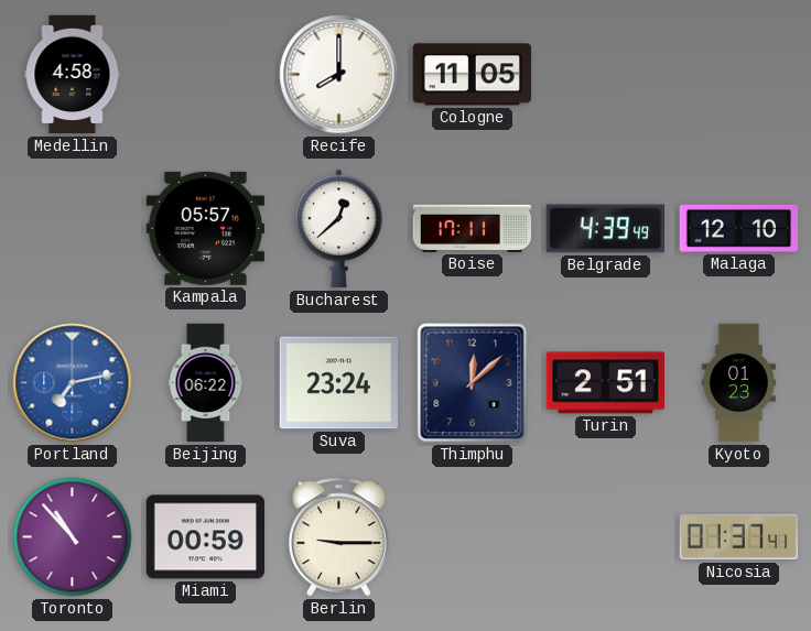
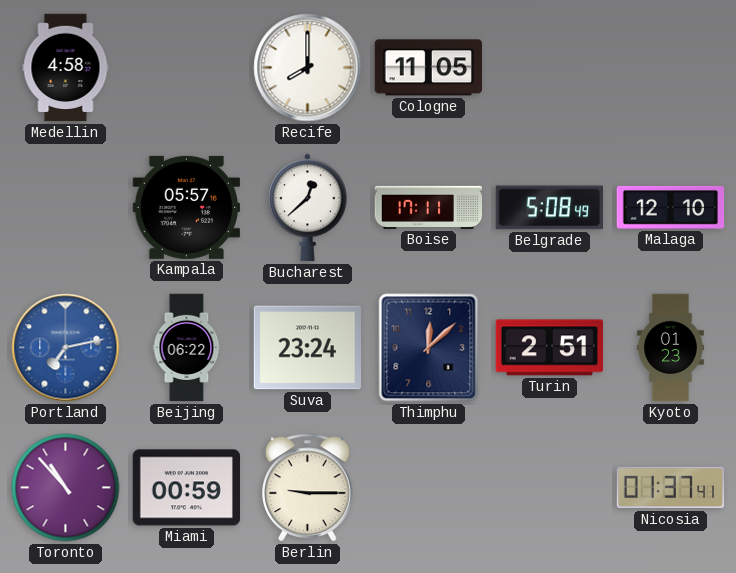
Belgrade: 4:39 -> 5:08
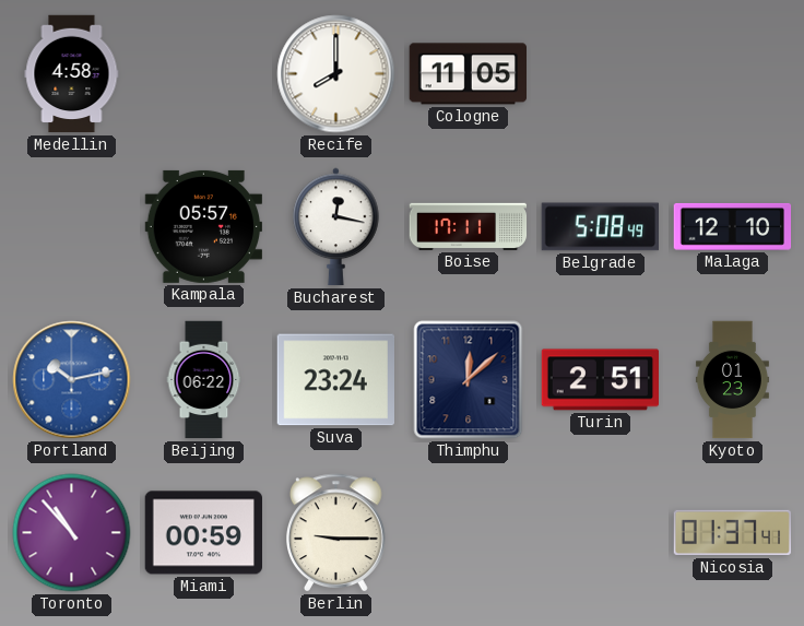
Bucharest: 12:38 -> 12:17
Portland: 7:13 -> 10:13
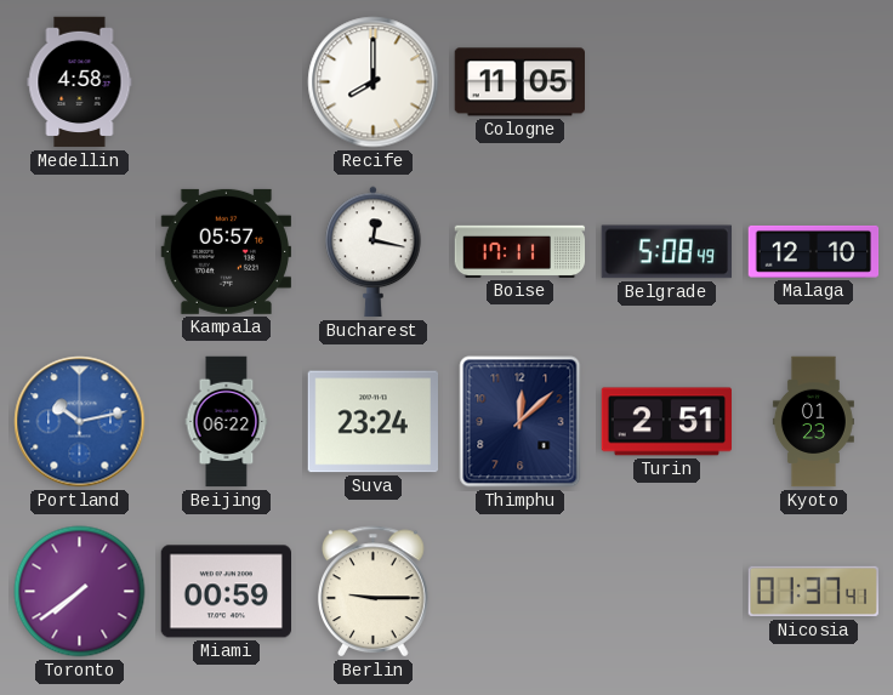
Toronto: 10:53 -> 7:39
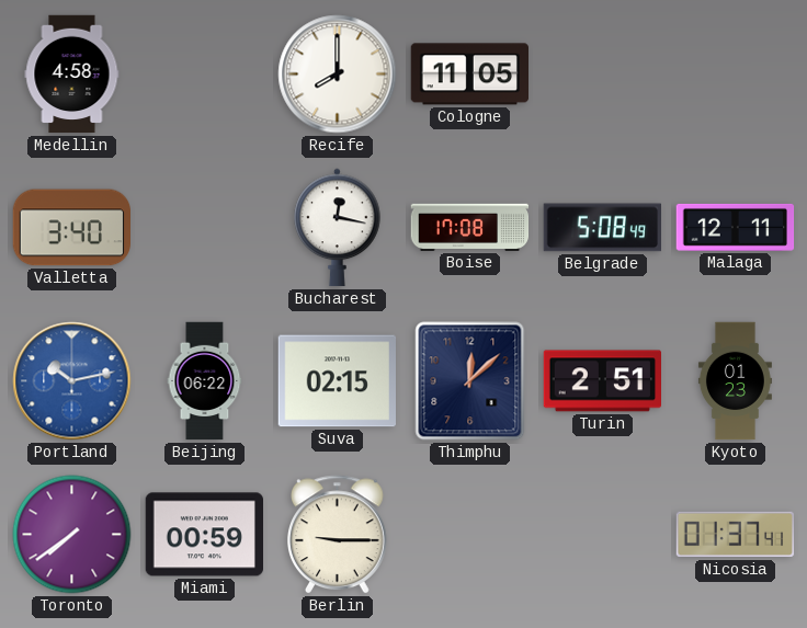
Valletta: none -> 3:40
Kampala: 05:57 -> none
Boise: 17:11 -> 17:08
Malaga: 12:10 -> 12:11
Suva: 23:24 -> 02:15
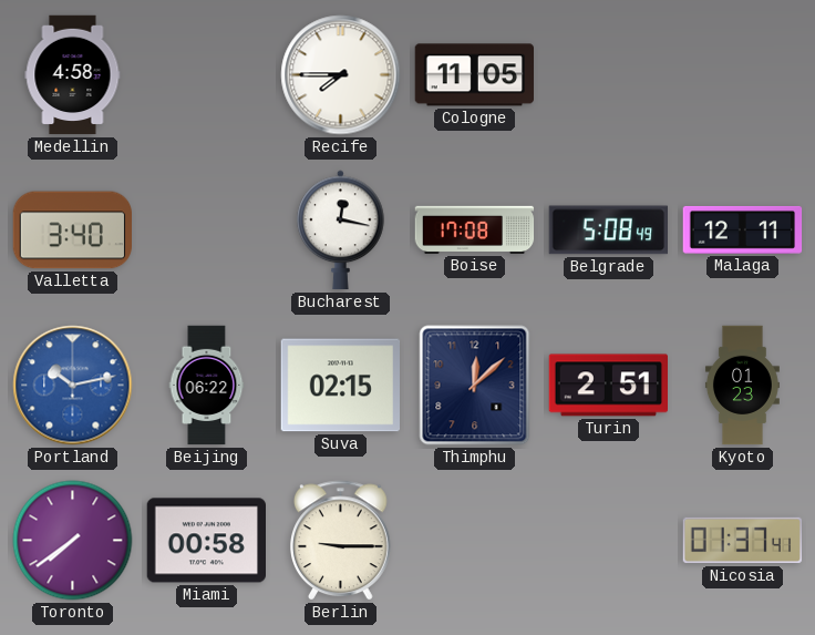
Recife: 8:00 -> 7:45
Miami: 00:59 -> 00:58
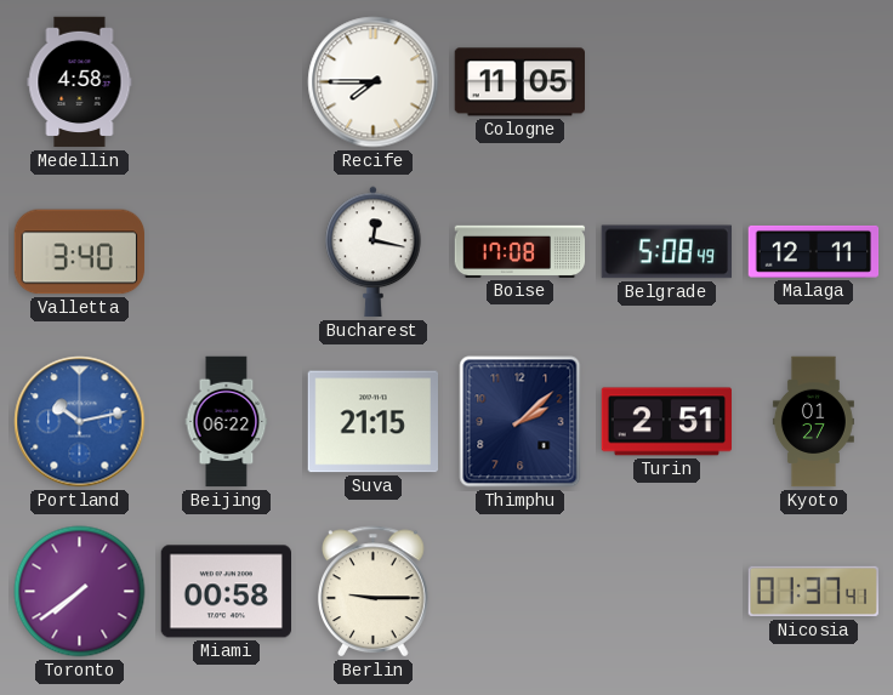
Suva: 02:15 -> 21:15
Thimphu: 12:08 -> 2:08
Kyoto: 01:23 -> 01:27
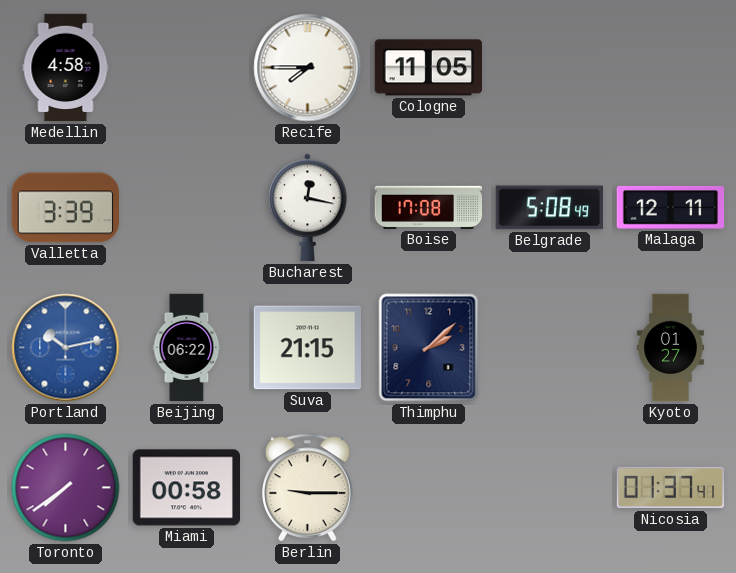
Valletta: 3:40 -> 3:39
Turin: 2:51 -> none
